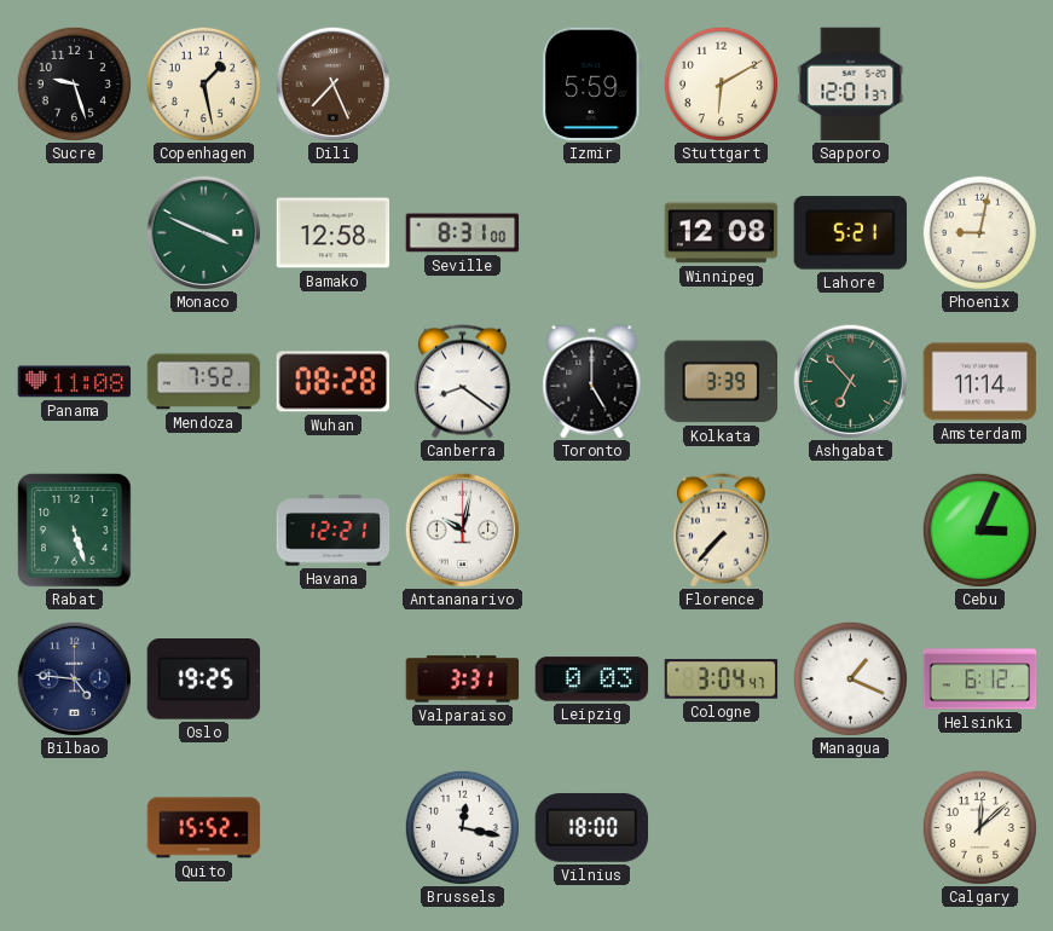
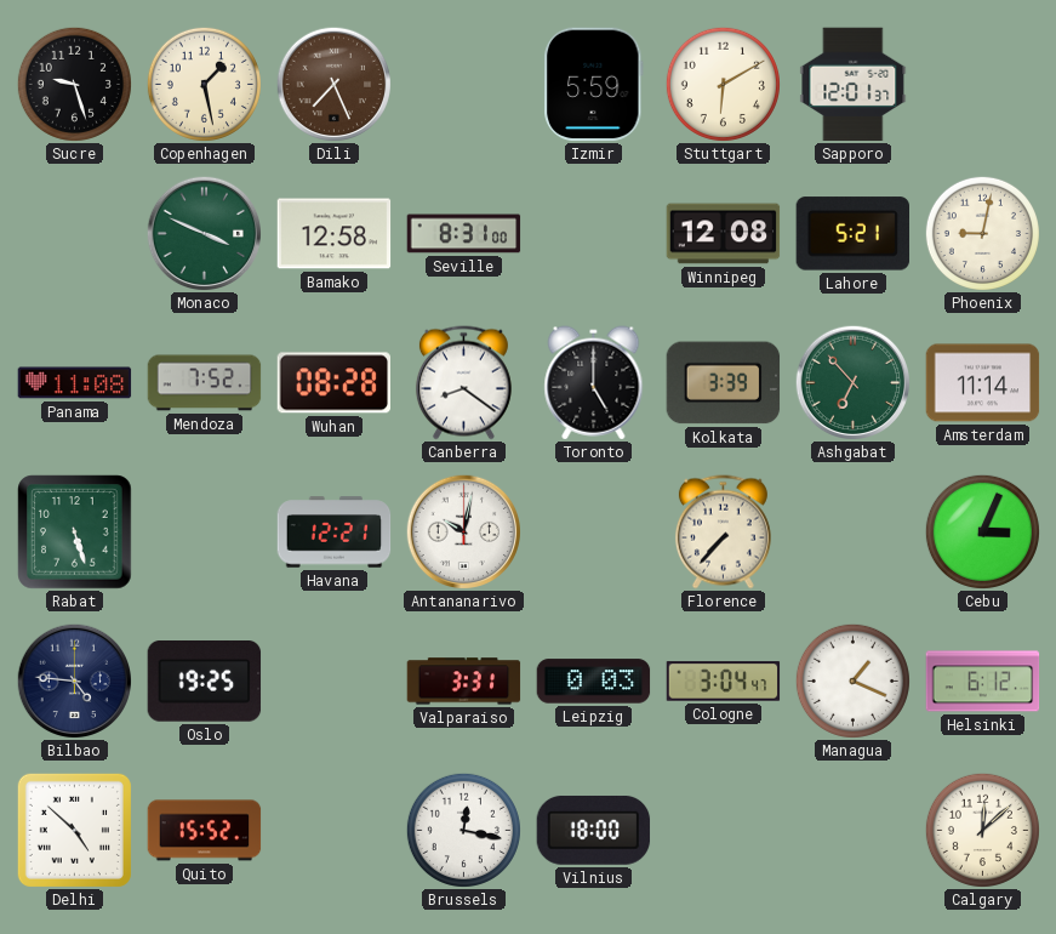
Delhi: none -> 4:52
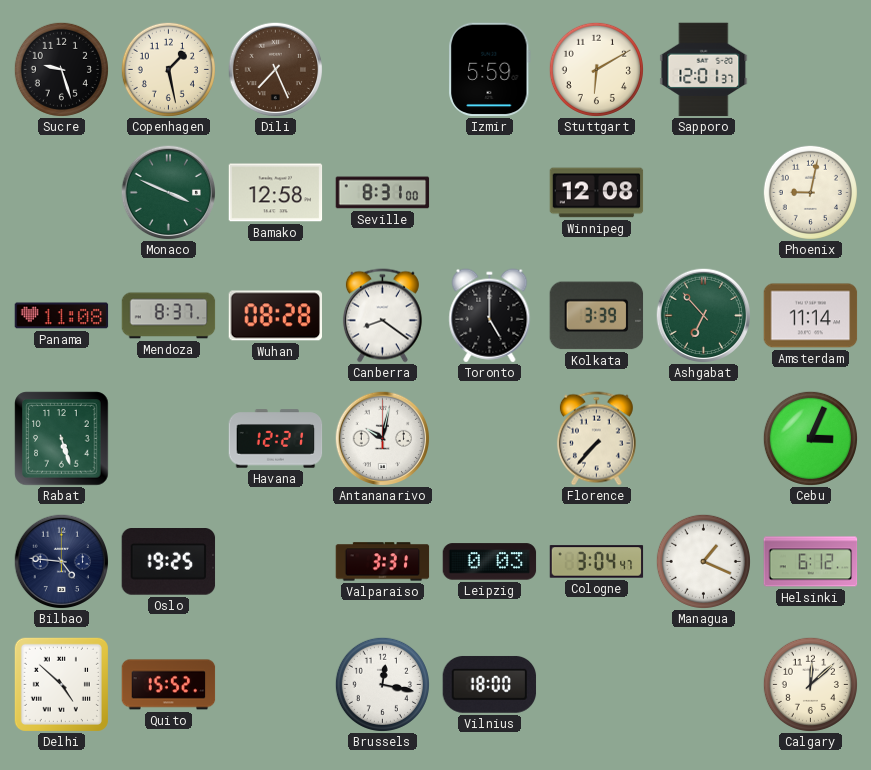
Lahore: 5:21 -> none
Mendoza: 7:52 -> 8:37
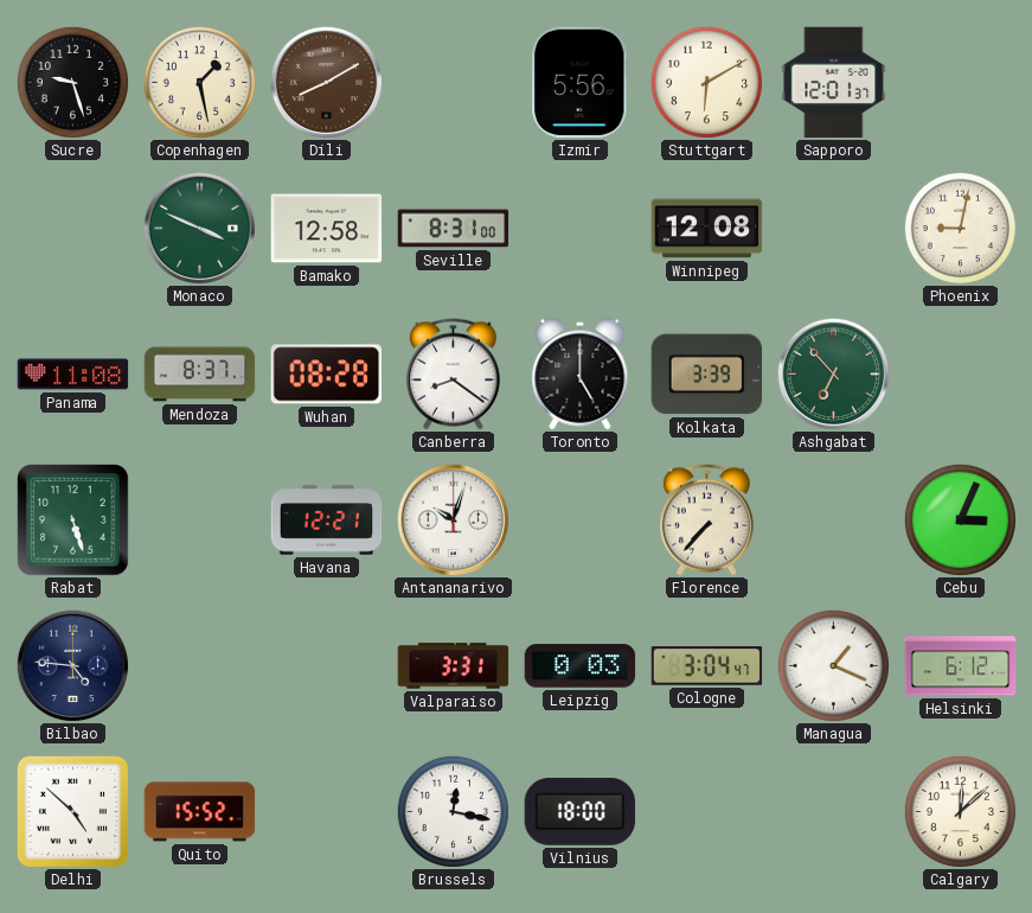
Dili: 7:26 -> 8:10
Izmir: 5:59 -> 5:56
Amsterdam: 11:14 -> none
Antananarivo: 10:02 -> 10:03
Oslo: 19:25 -> none
